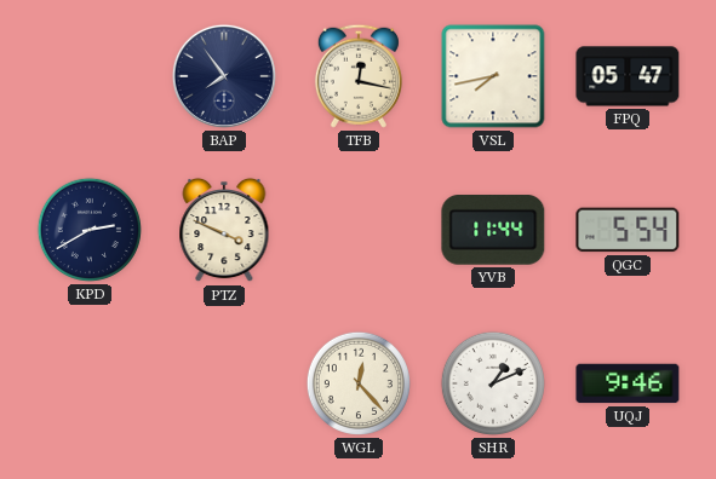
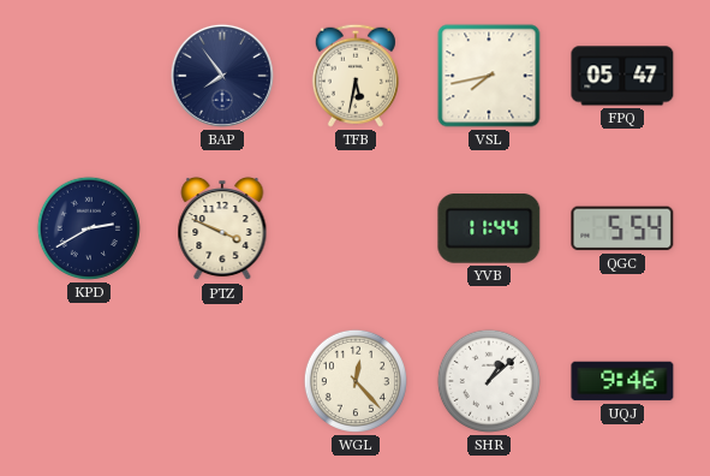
TFB: 12:17 -> 5:32
SHR: 1:11 -> 1:08
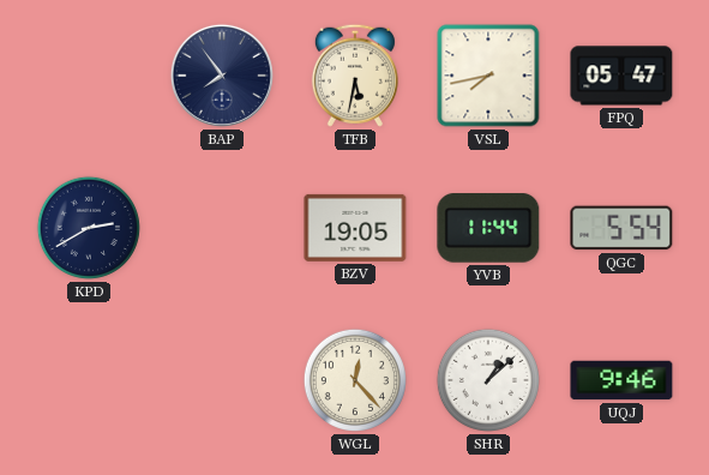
PTZ: 3:49 -> none
BZV: none -> 19:05
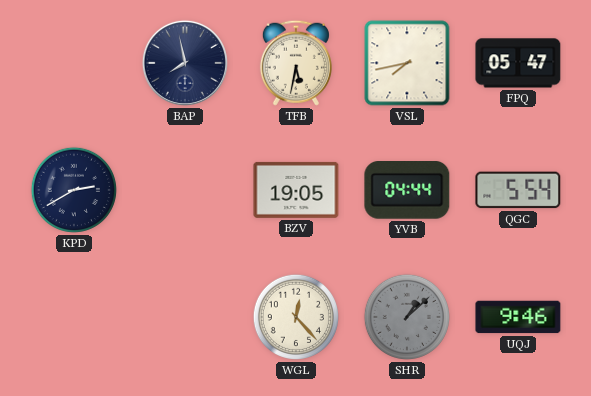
BAP: 7:54 -> 7:58
YVB: 11:44 -> 04:44
SHR dial: white -> grey
